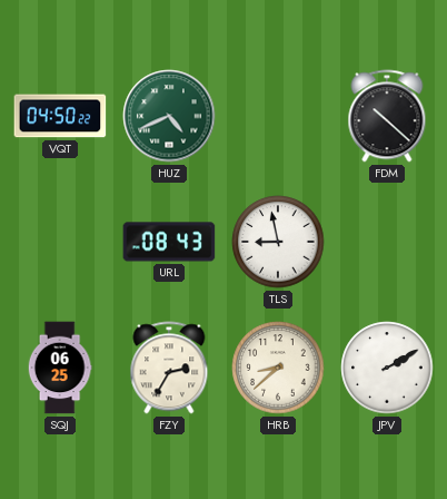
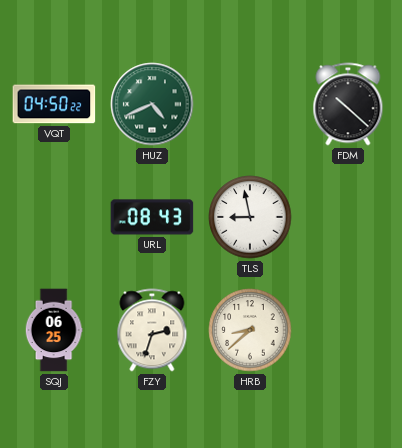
FZY: 2:35 -> 2:33
JPV: 2:10 -> none
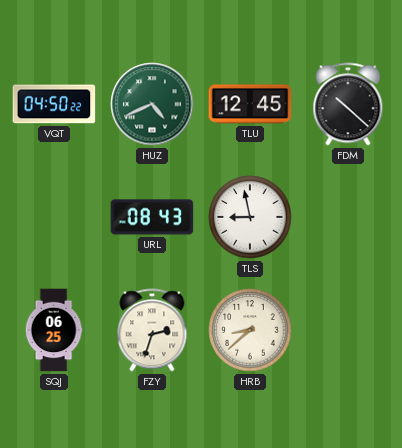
TLU: none -> 12:45
